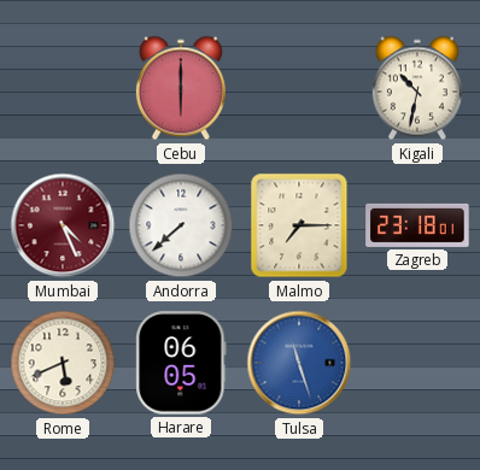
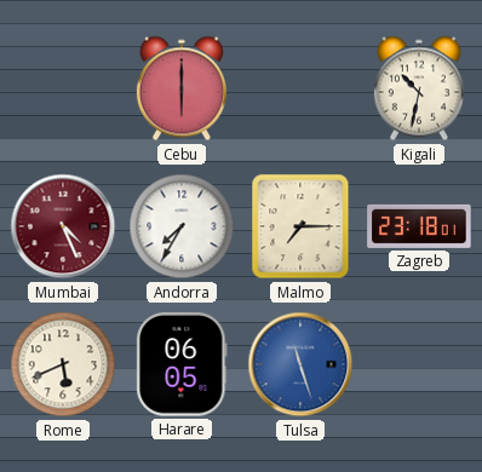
Andorra: 7:38 -> 7:35
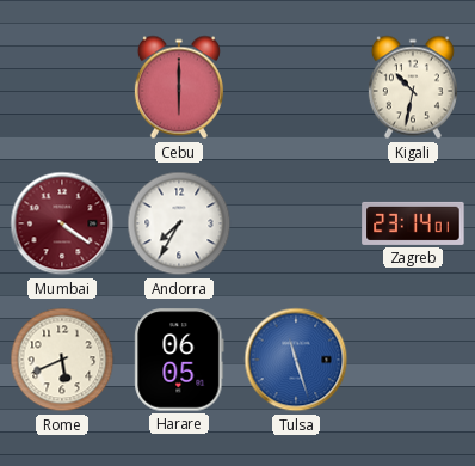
Mumbai: 4:26 -> 4:21
Malmo: 7:15 -> none
Zagreb: 23:18 -> 23:14
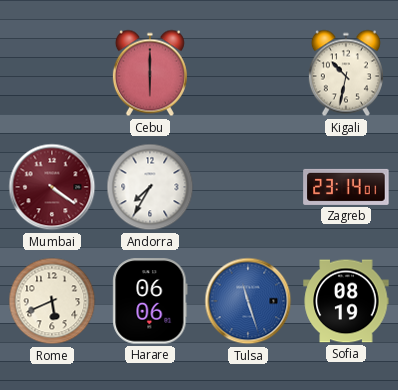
Harare: 06:05 -> 06:06
Sofia: none -> 08:19
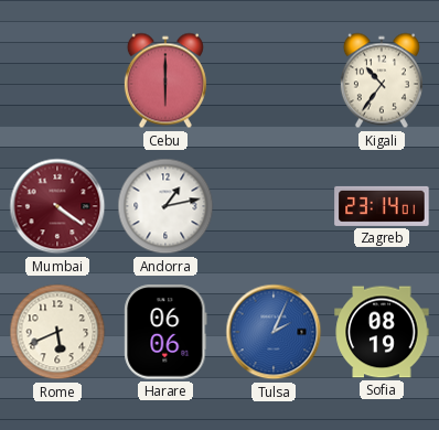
Kigali: 10:32 -> 10:36
Andorra: 7:35 -> 1:13
Tulsa: 11:27 -> 2:04
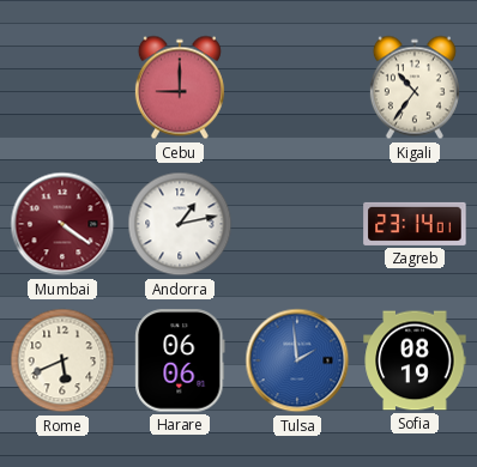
Cebu: 6:00 -> 9:00
Tulsa: 2:04 -> 1:59
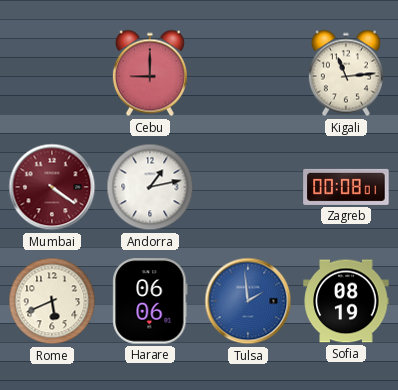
Kigali: 10:36 -> 11:14
Zagreb: 23:14 -> 00:08
